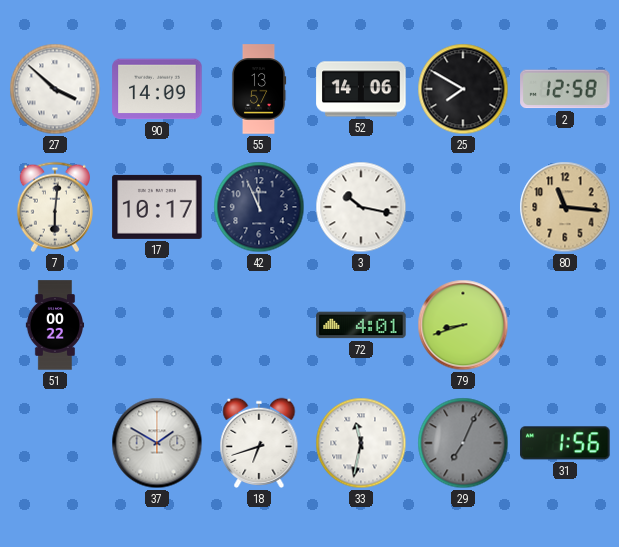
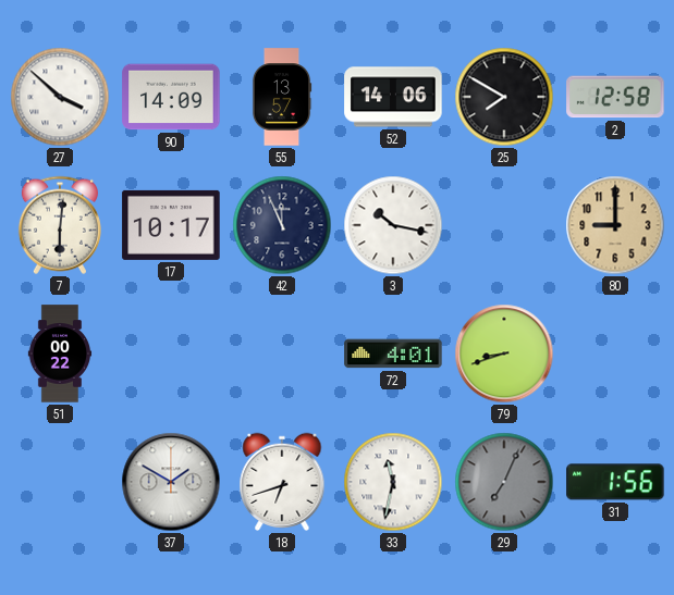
80: 11:16 -> 9:00
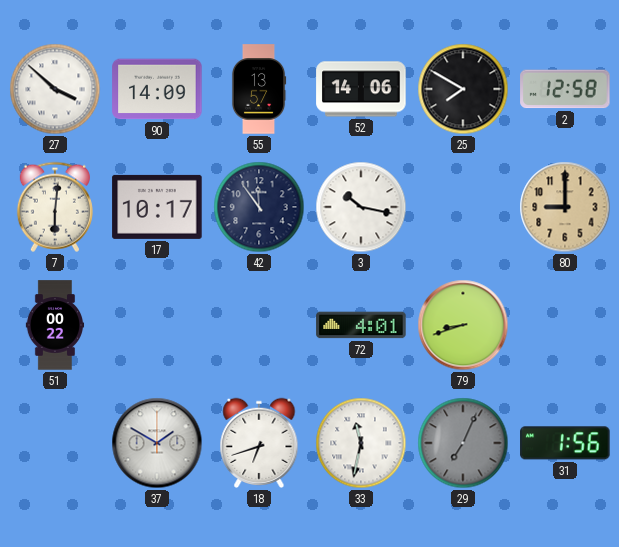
42: 11:56 -> 11:54
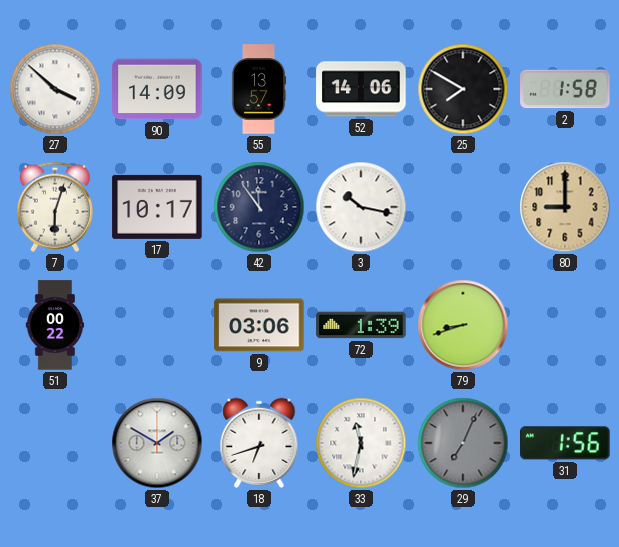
2: 12:58 -> 1:58
7: 6:01 -> 6:03
9: none -> 03:06
72: 4:01 -> 1:39
